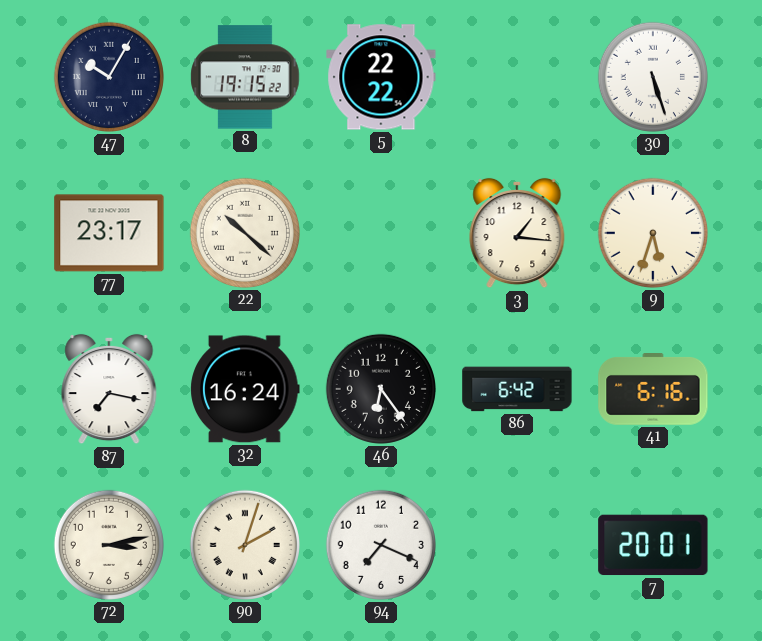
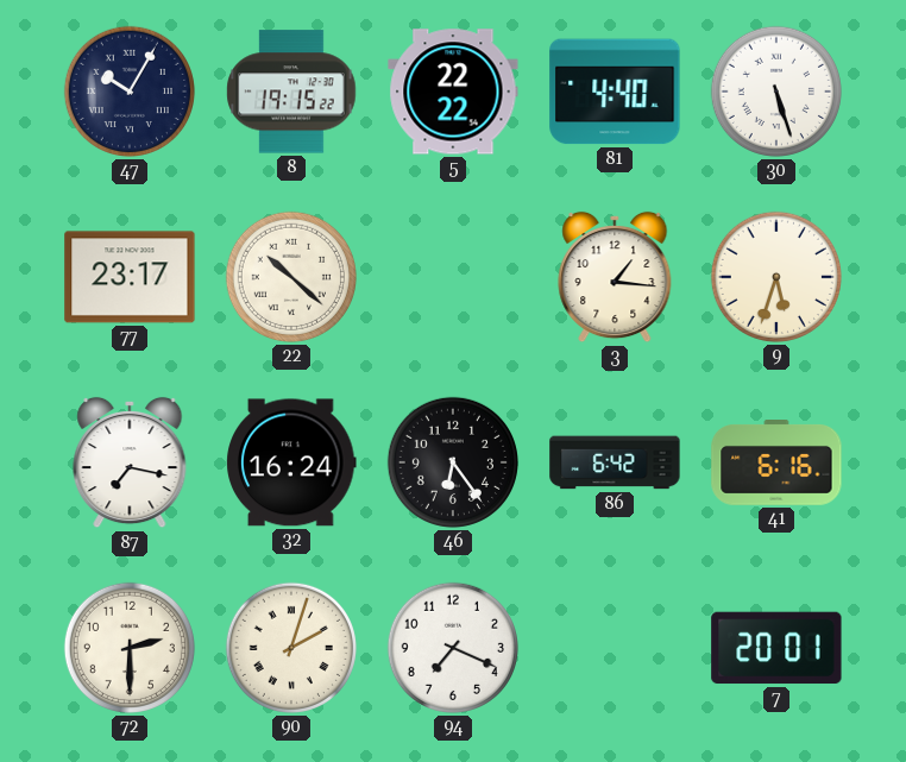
81: none -> 4:40
72: 3:13 -> 2:30
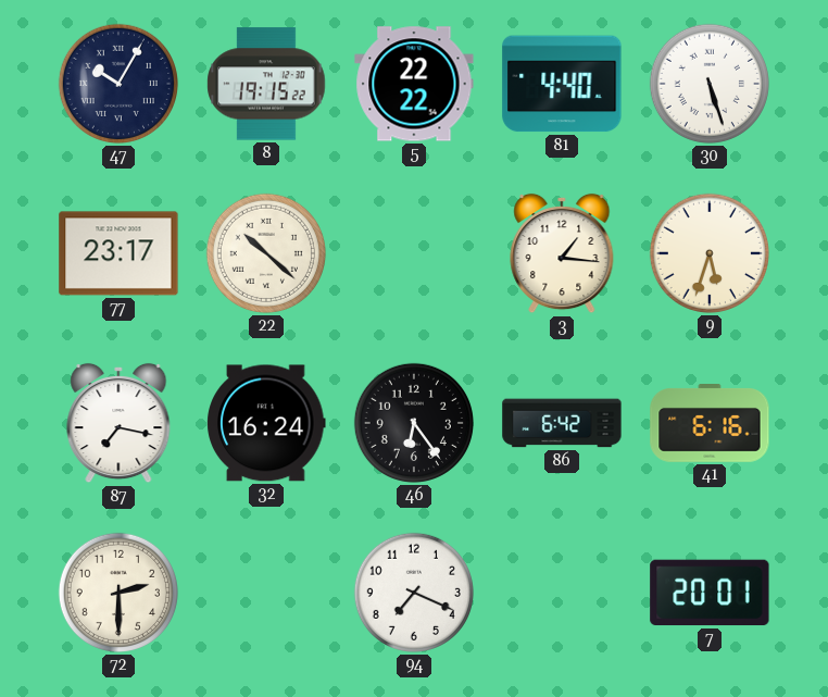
90: 2:03 -> none
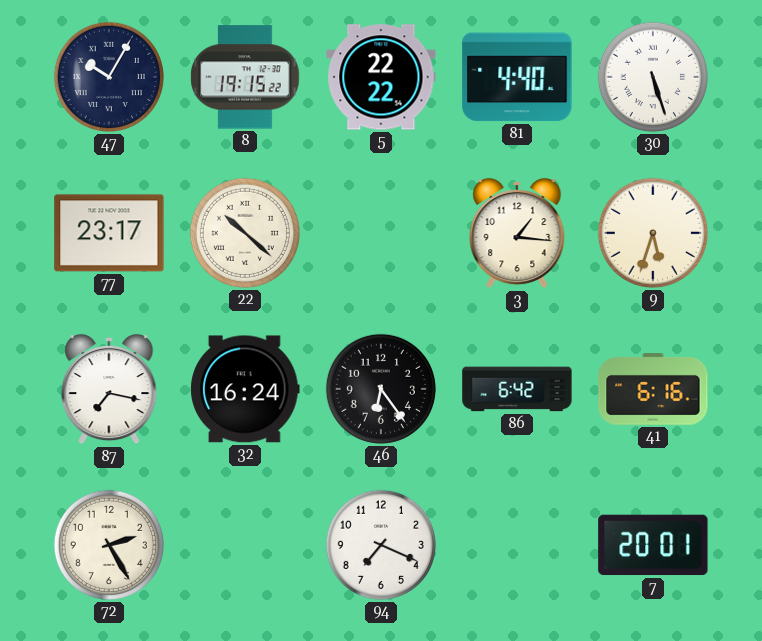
72: 2:30 -> 2:25
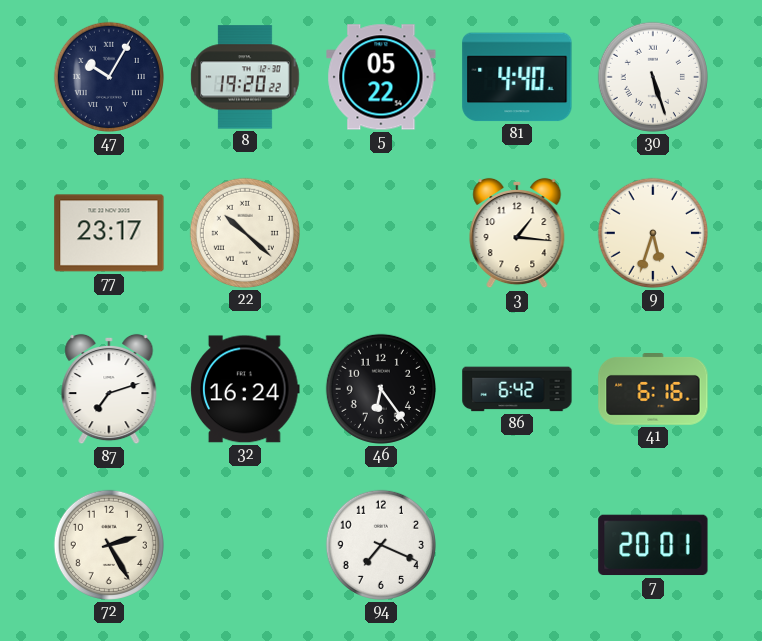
8: 19:15 -> 19:20
5: 22:22 -> 05:22
87: 7:17 -> 7:12
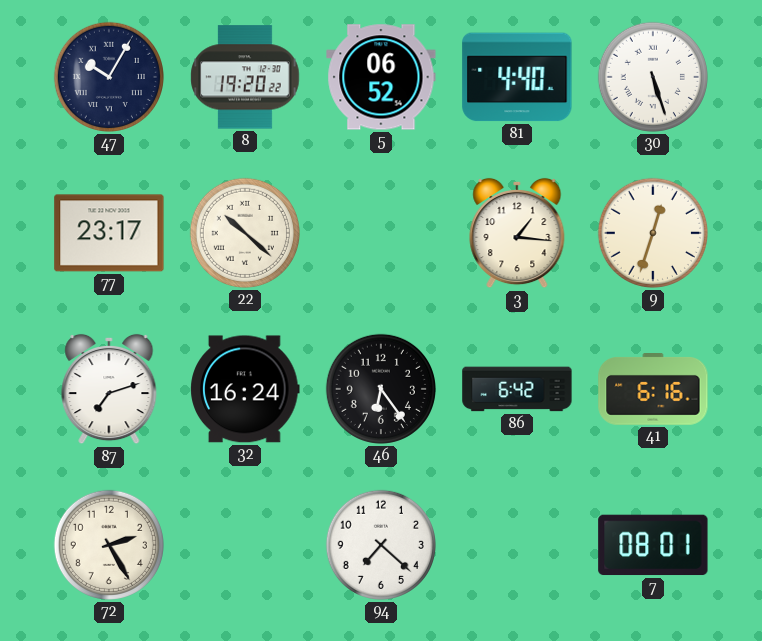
5: 05:22 -> 06:52
9: 5:33 -> 12:33
94: 7:19 -> 7:22
7: 20:01 -> 08:01
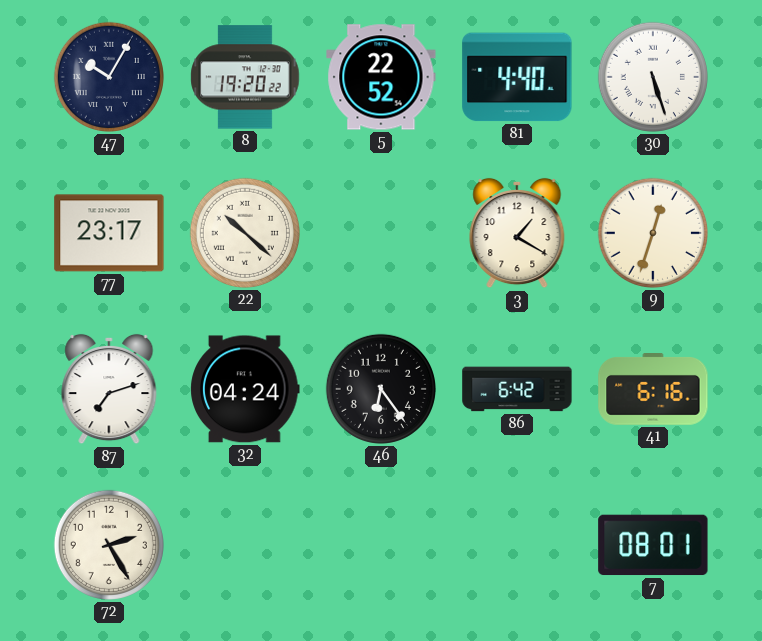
5: 06:52 -> 22:52
3: 1:16 -> 1:20
32: 16:24 -> 04:24
94: 7:22 -> none
